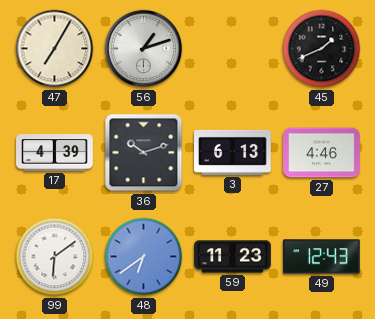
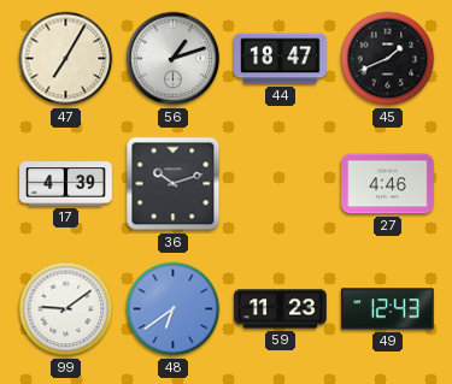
44: none -> 18:47
3: 6:13 -> none
99: 6:09 -> 9:09
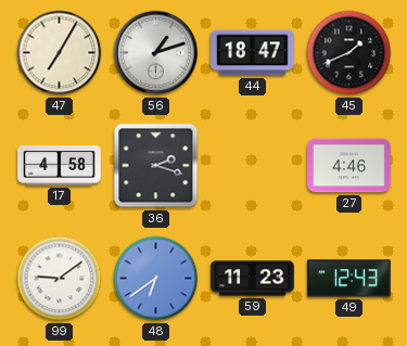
17: 4:39 -> 4:58
36: 10:12 -> 2:18
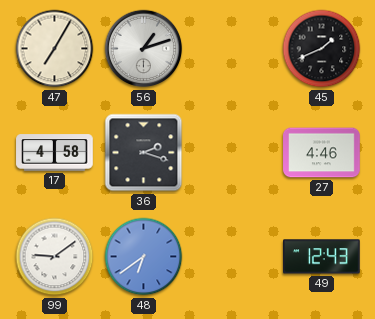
44: 18:47 -> none
59: 11:23 -> none
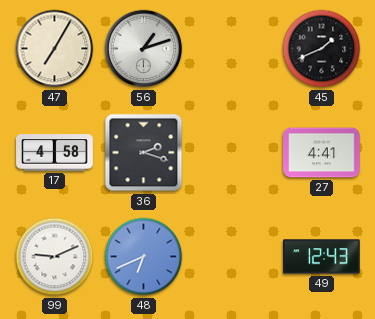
27: 4:46 -> 4:41
99: 9:09 -> 9:11
48: 6:39 -> 6:41
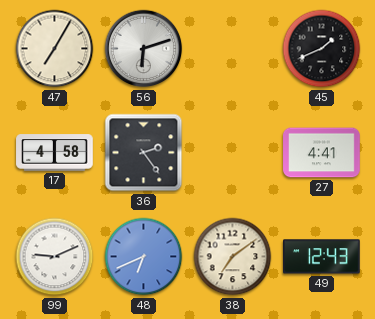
56: 1:12 -> 6:12
36: 2:18 -> 2:24
38: none -> 7:09
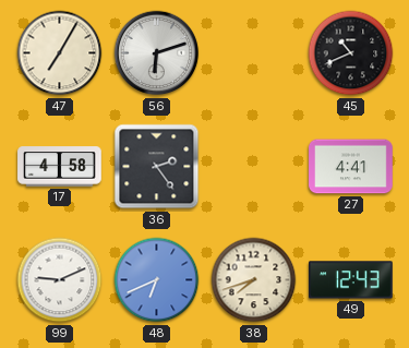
45: 1:41 -> 10:41
38: 7:09 -> 7:42
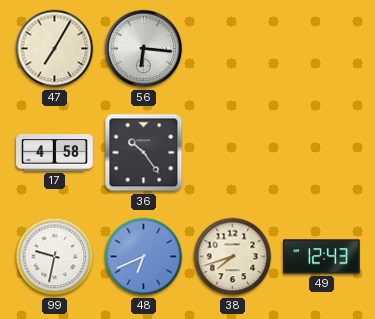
56: 6:12 -> 6:16
45: 10:41 -> none
36: 2:24 -> 10:24
27: 4:41 -> none
99: 9:11 -> 9:32
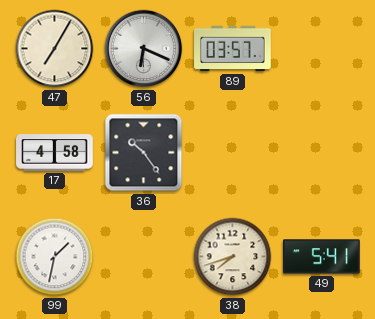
56: 6:16 -> 6:19
89: none -> 03:57
99: 9:32 -> 1:32
48: 6:41 -> none
49: 12:43 -> 5:41
